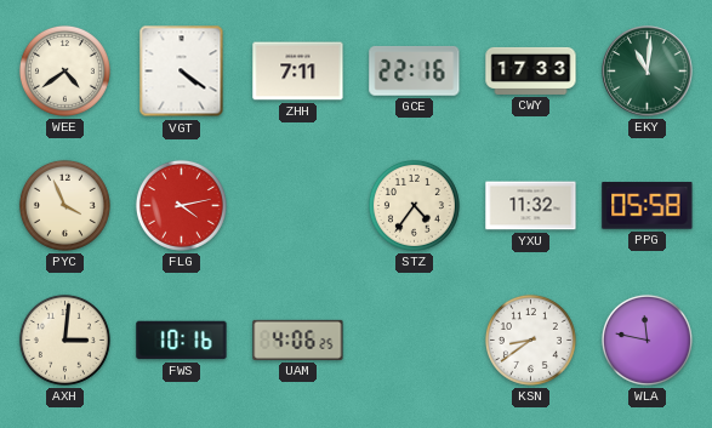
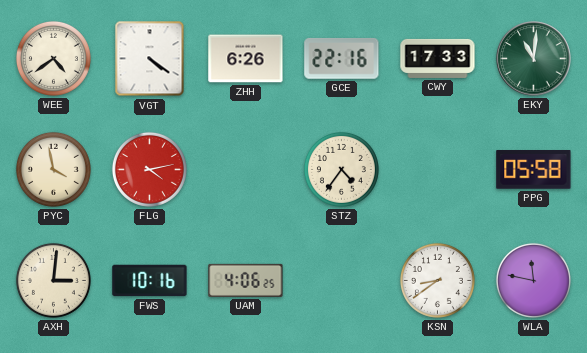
ZHH: 7:11 -> 6:26
PYC: 3:56 -> 3:58
YXU: 11:32 -> none
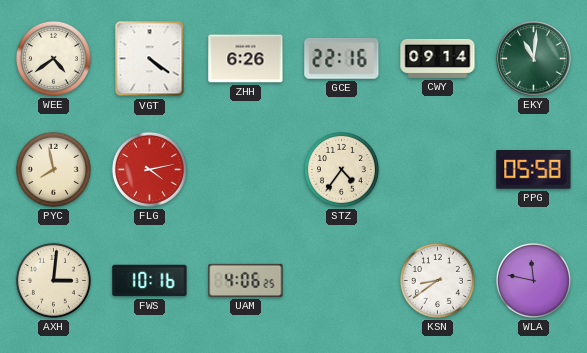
CWY: 17:33 -> 09:14
PYC: 3:58 -> 7:58
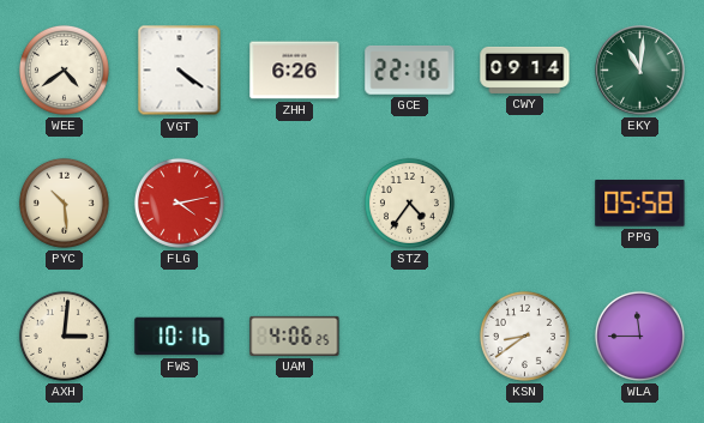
PYC: 7:58 -> 10:29
WLA: 11:47 -> 11:45
